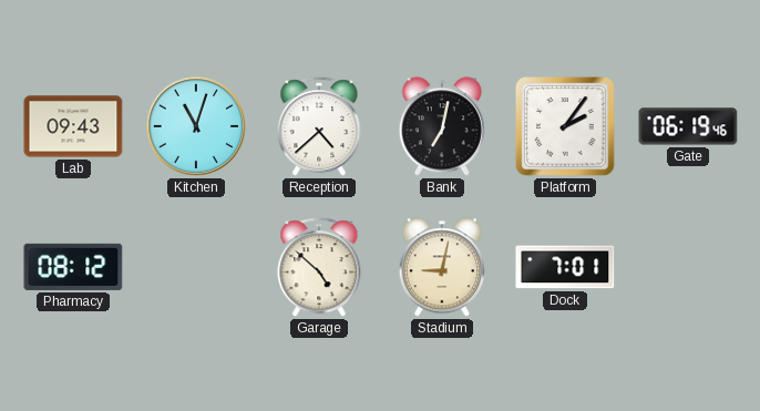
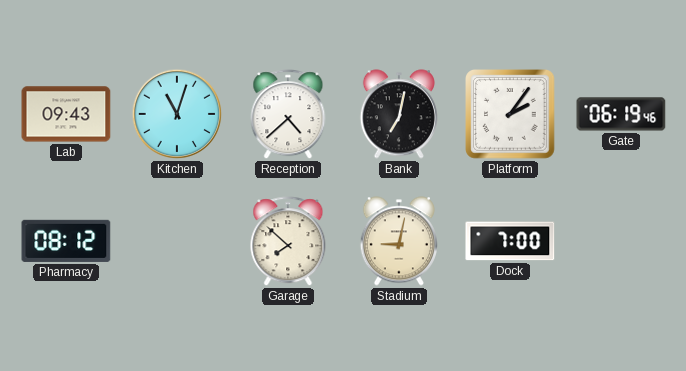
Garage: 4:52 -> 7:52
Dock: 7:01 -> 7:00
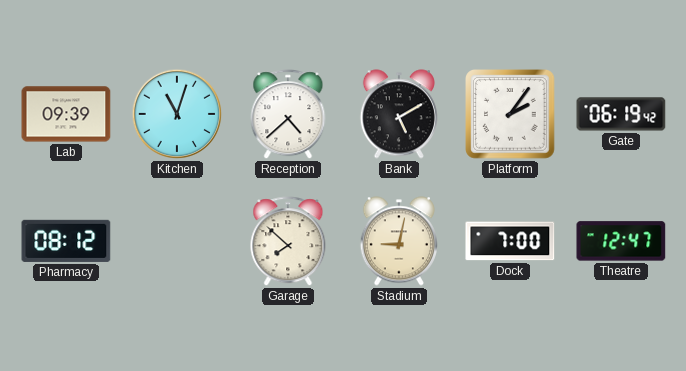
Lab: 09:43 -> 09:39
Bank: 7:02 -> 5:10
Gate: 06:19:46 -> 06:19:42
Theatre: none -> 12:47
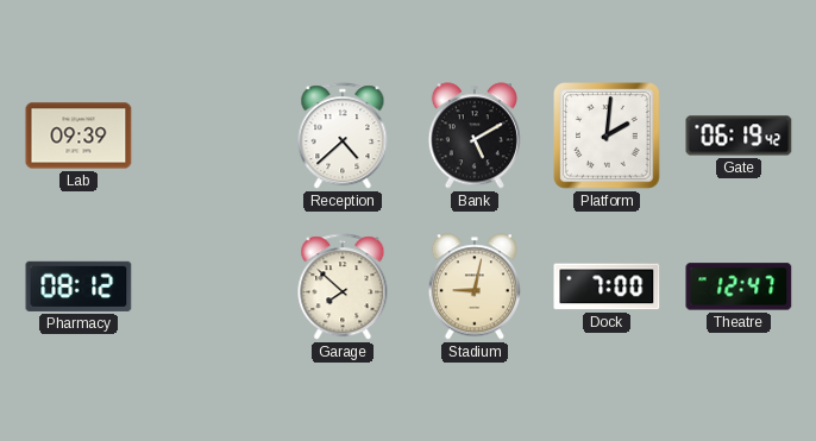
Kitchen: 11:03 -> none
Platform: 2:06 -> 2:01
